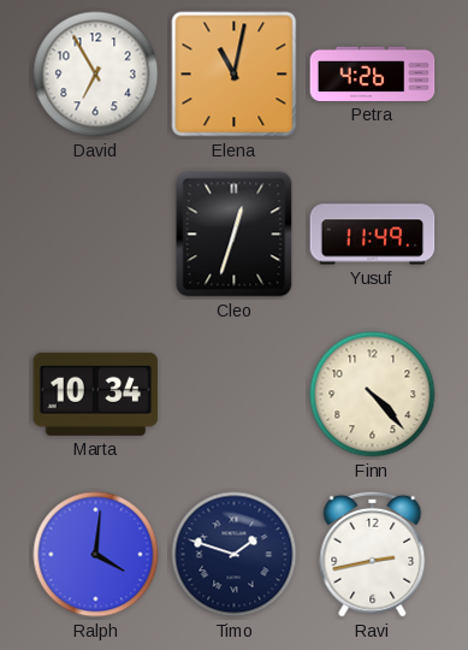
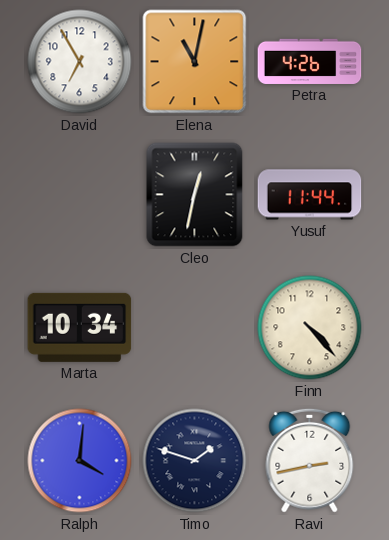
Cleo: 12:33 -> 12:32
Yusuf: 11:49 -> 11:44
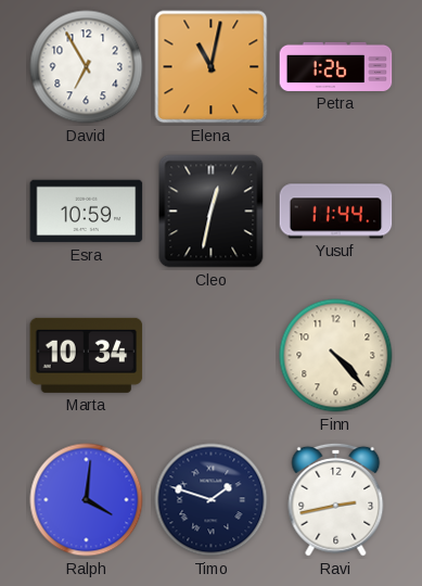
Petra: 4:26 -> 1:26
Esra: none -> 10:59
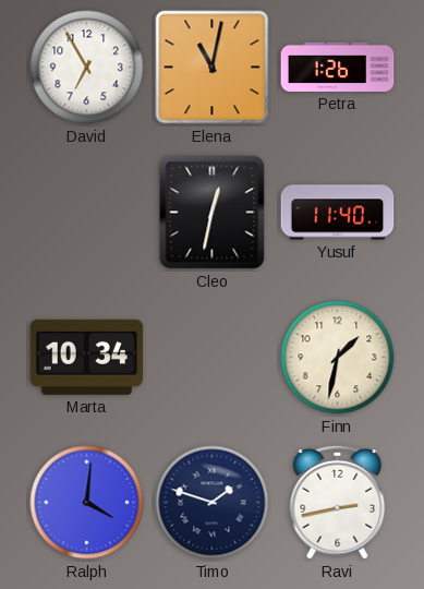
Esra: 10:59 -> none
Yusuf: 11:44 -> 11:40
Finn: 4:23 -> 1:32
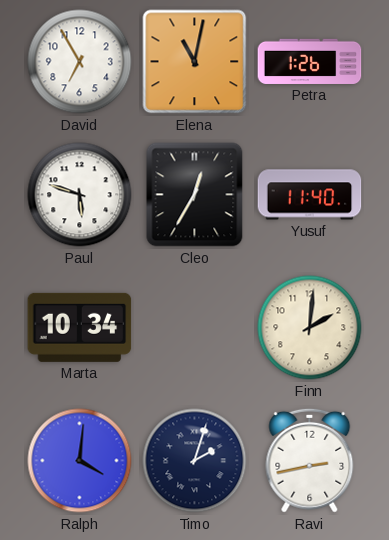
Paul: none -> 5:48
Cleo: 12:32 -> 12:35
Finn: 1:32 -> 2:01
Timo: 1:48 -> 2:03
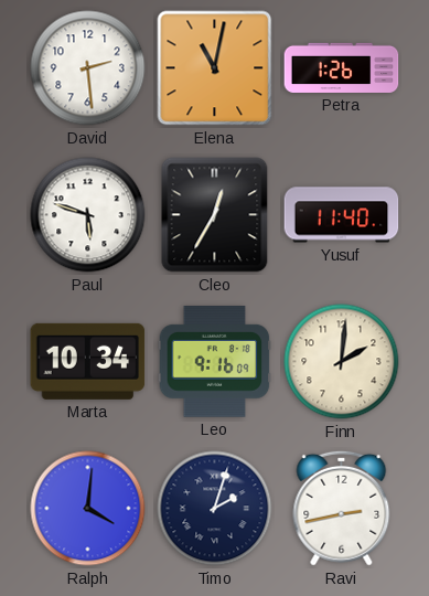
David: 6:55 -> 2:29
Leo: none -> 9:16
